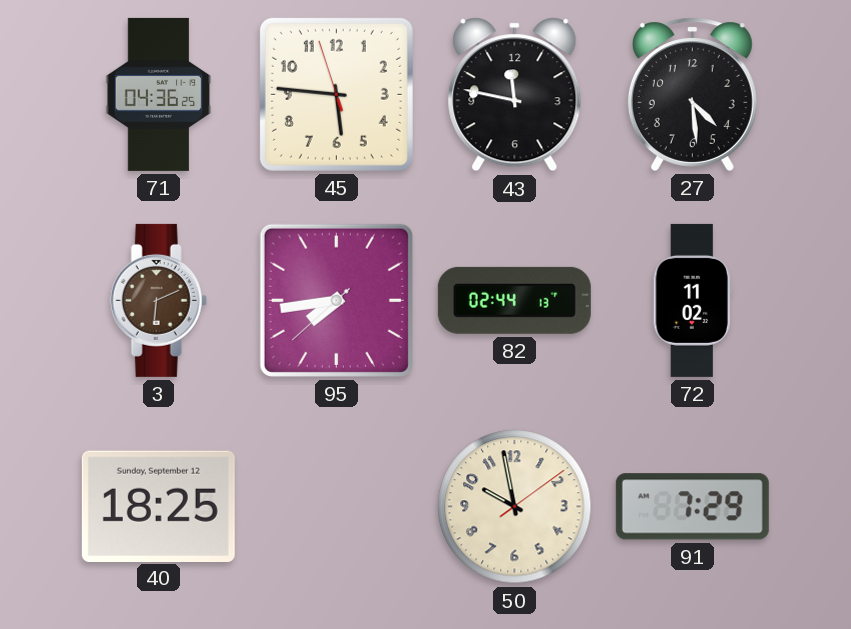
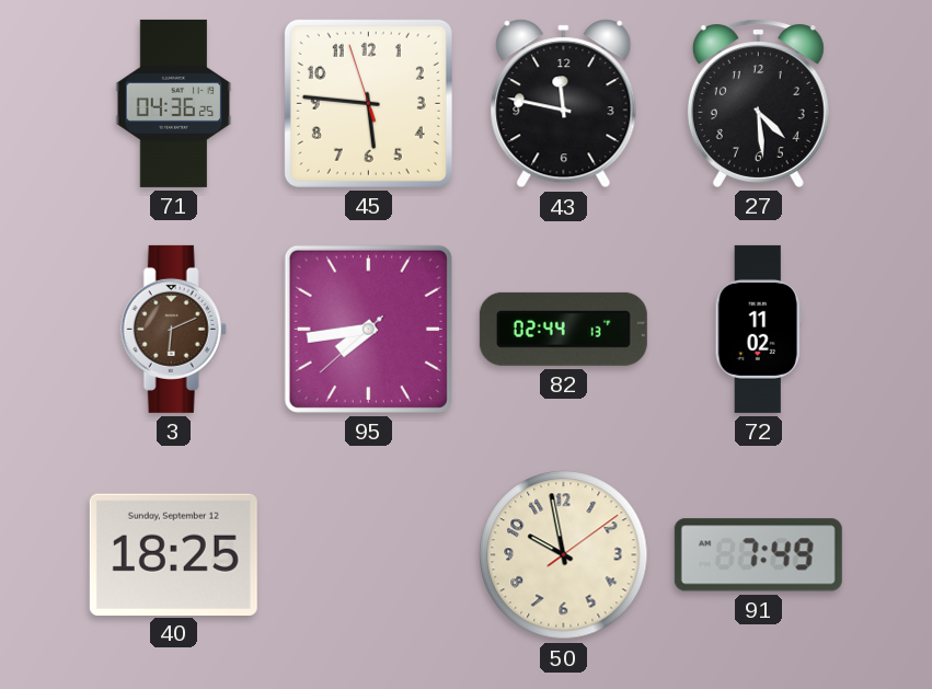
91: 7:29 -> 7:49
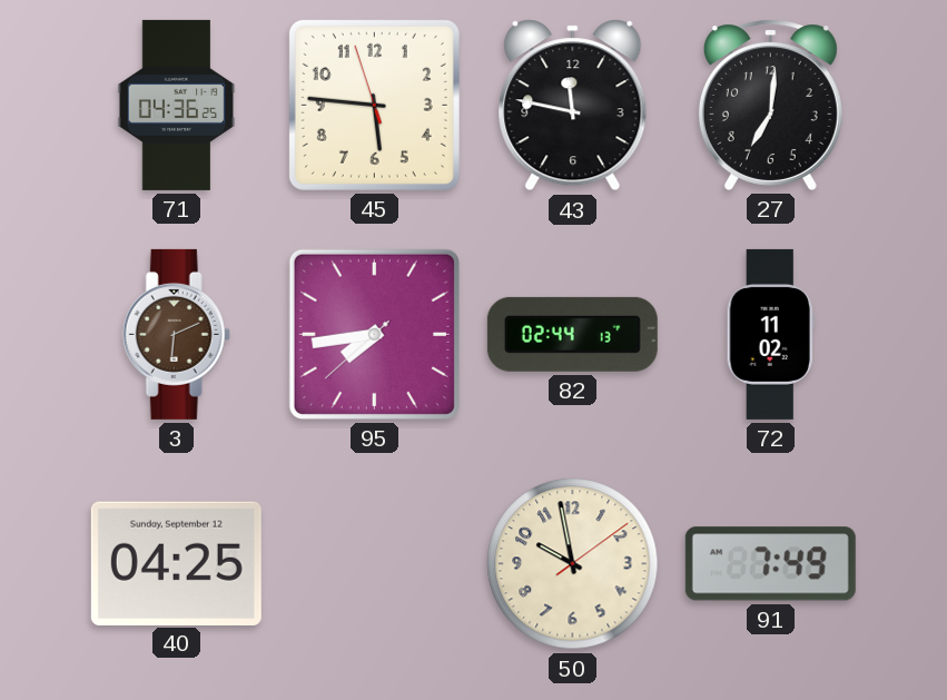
27: 4:29 -> 7:01
40: 18:25 -> 04:25
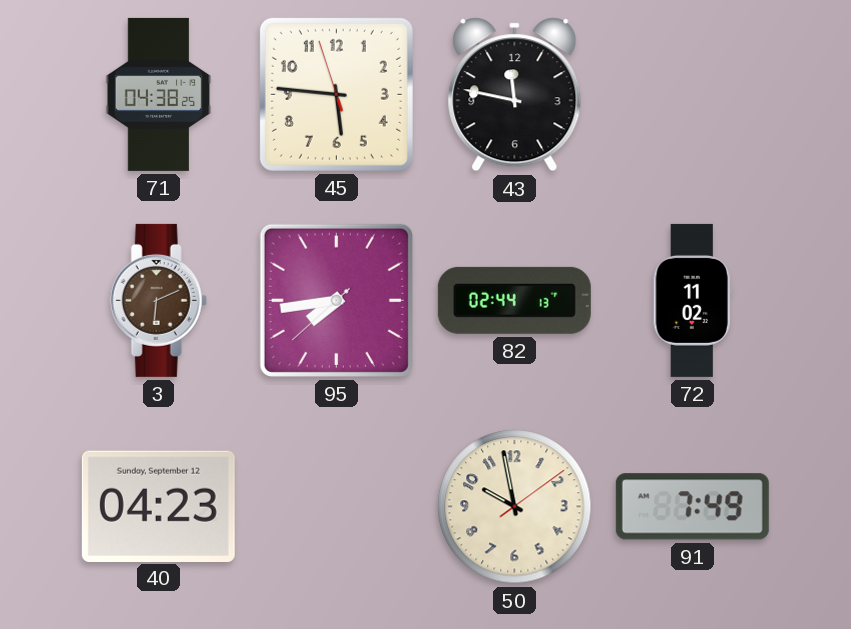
71: 04:36 -> 04:38
27: 7:01 -> none
40: 04:25 -> 04:23
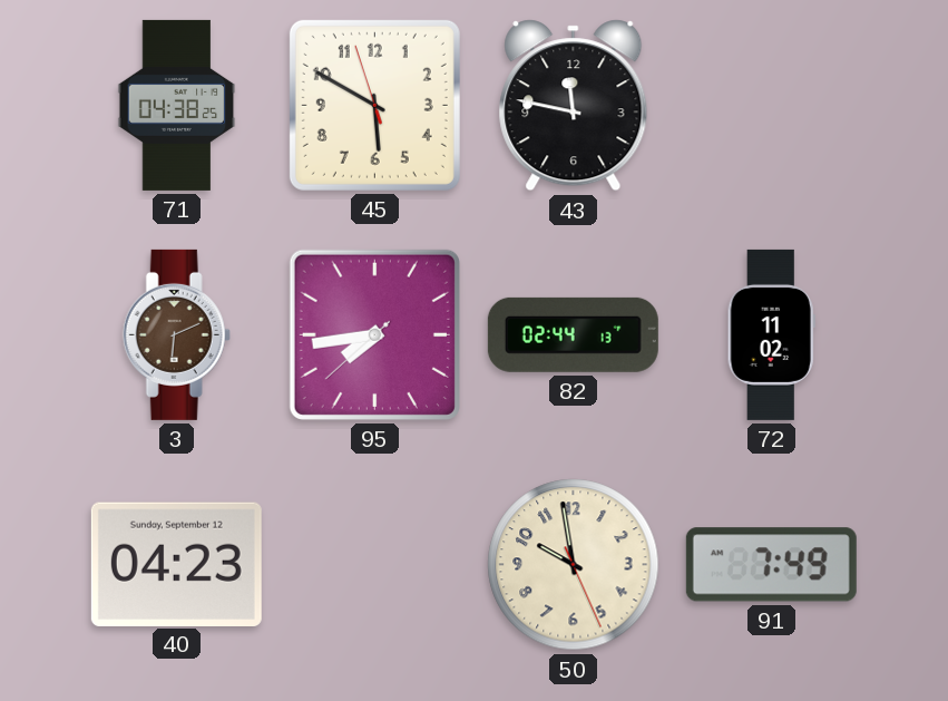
45: 5:45 -> 5:49
50: 9:58:09 -> 9:58:26
